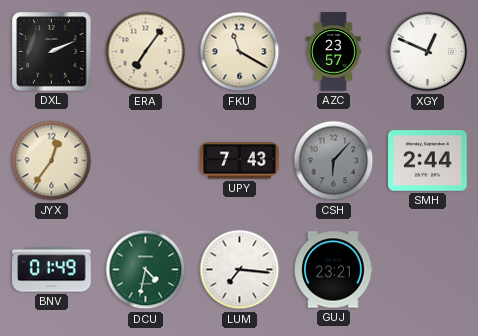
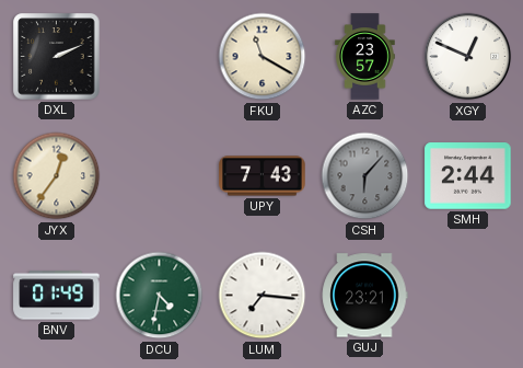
ERA: 7:06 -> none
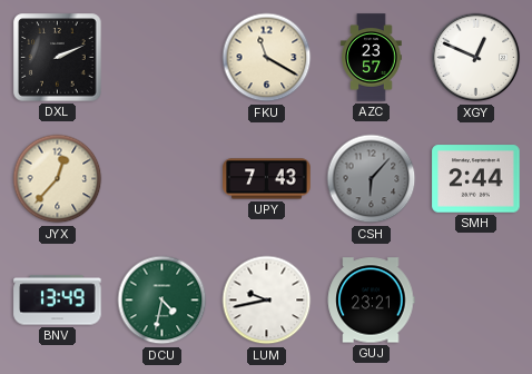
JYX: 12:36 -> 12:37
BNV: 01:49 -> 13:49
LUM: 7:16 -> 9:43
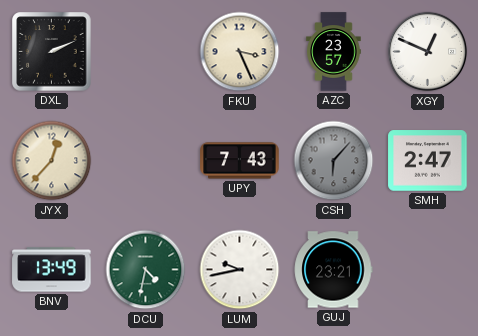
FKU: 11:20 -> 3:26
SMH: 2:44 -> 2:47
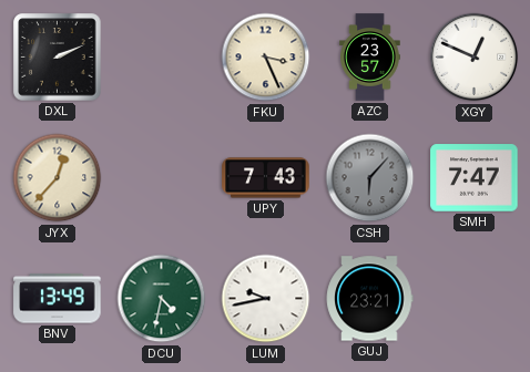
SMH: 2:47 -> 7:47
